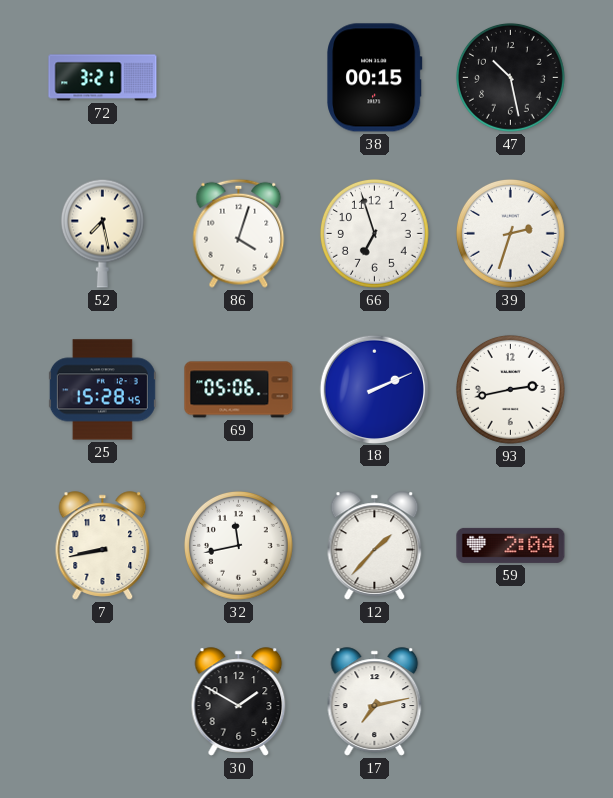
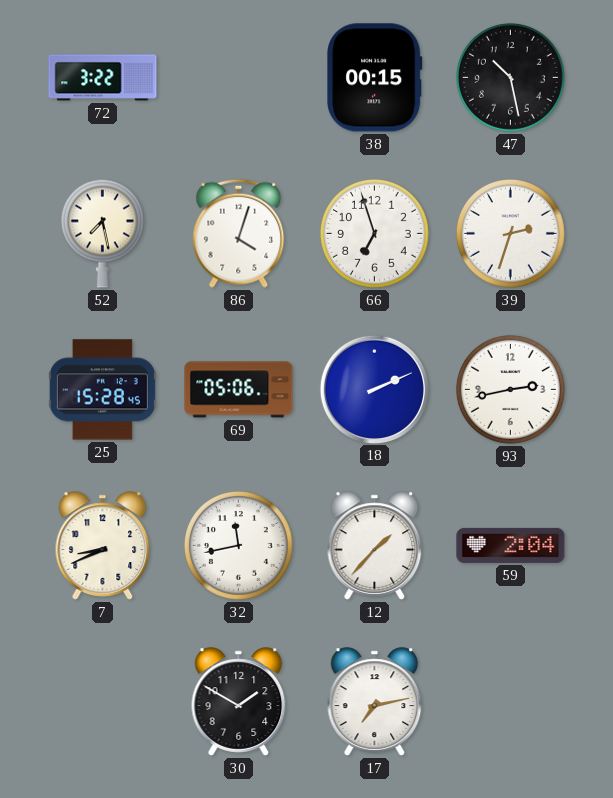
72: 3:21 -> 3:22
7: 8:43 -> 8:41
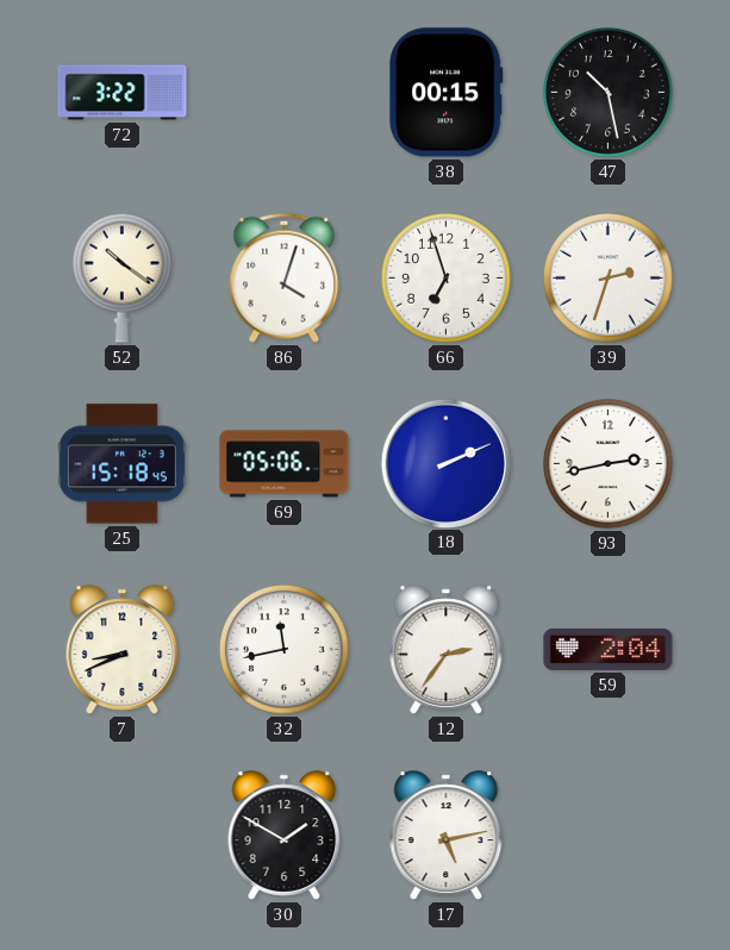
52: 7:28 -> 10:21
25: 15:28 -> 15:18
12: 1:37 -> 2:36
17: 7:13 -> 5:13
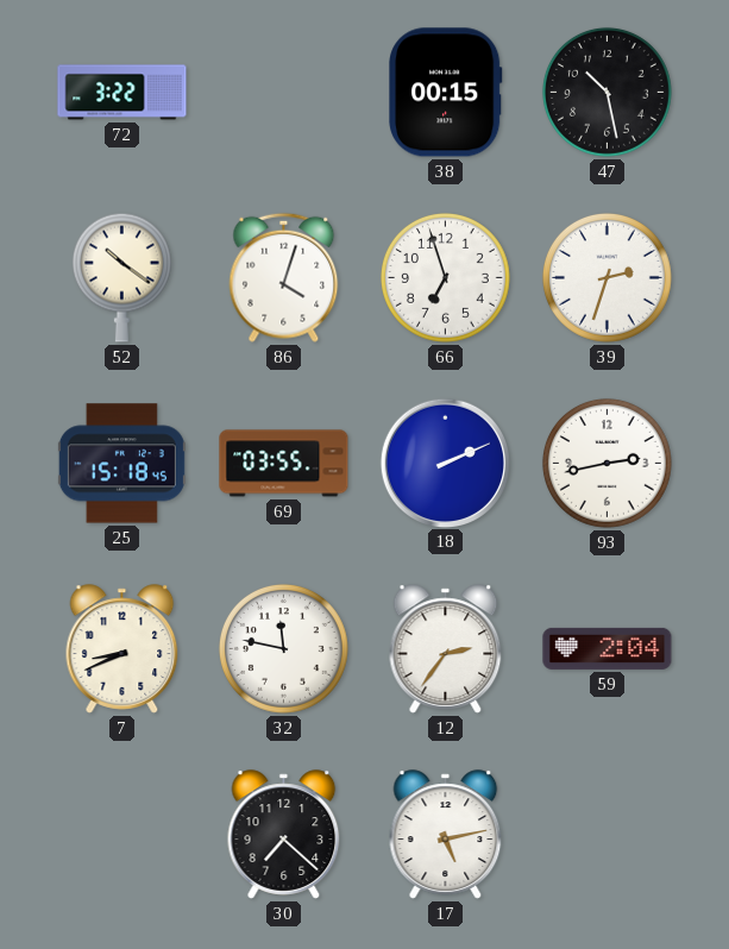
69: 05:06 -> 03:55
32: 11:43 -> 11:47
30: 1:50 -> 7:22
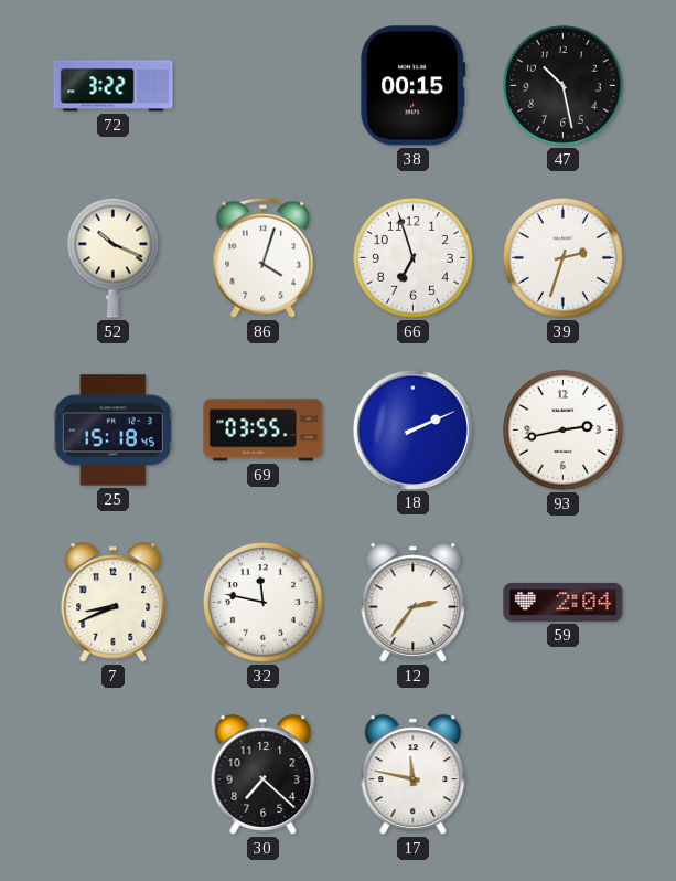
52: 10:21 -> 10:19
17: 5:13 -> 11:47
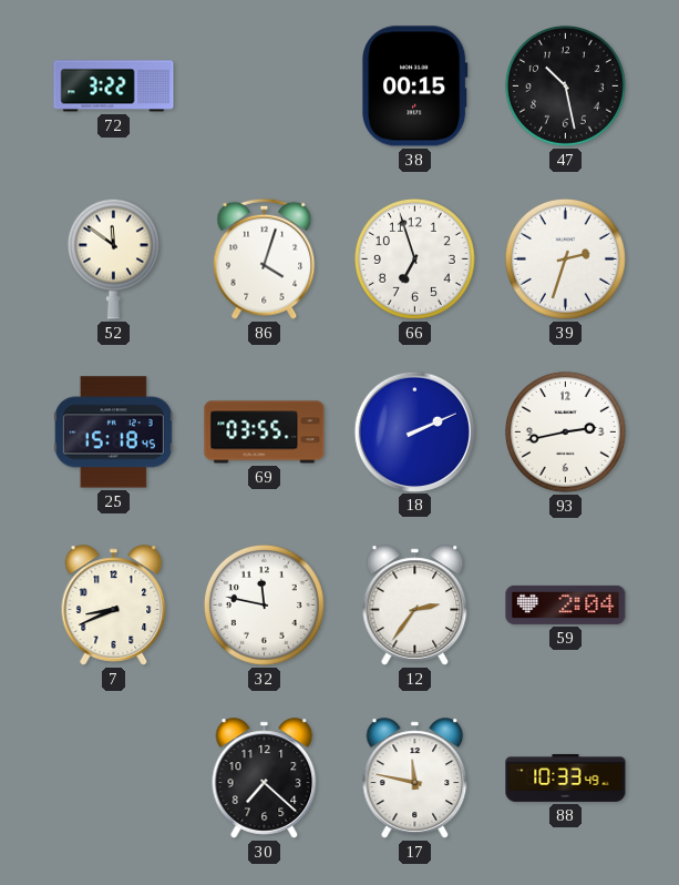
52: 10:19 -> 11:51
88: none -> 10:33
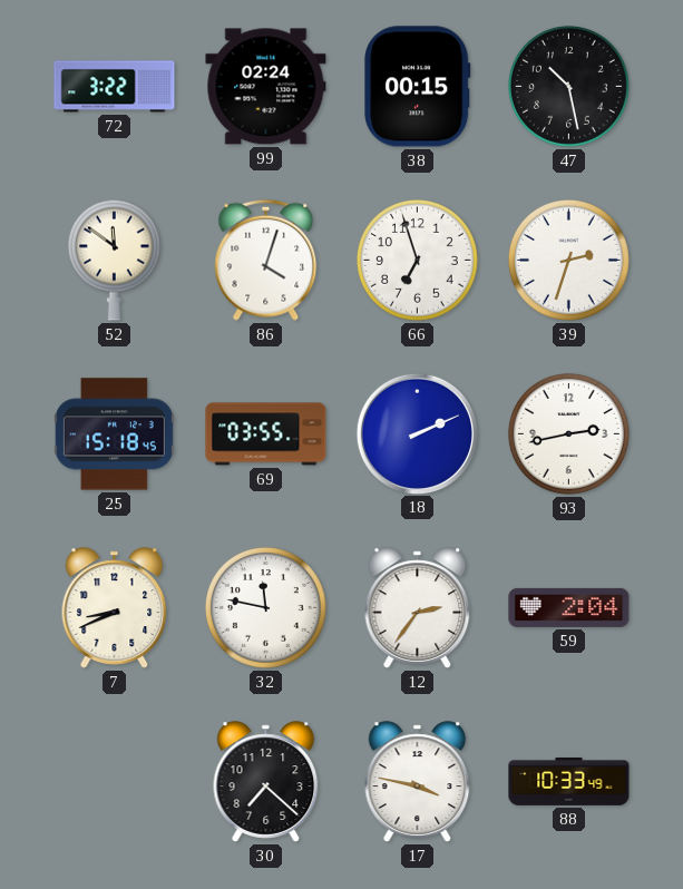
99: none -> 02:24
17: 11:47 -> 3:47
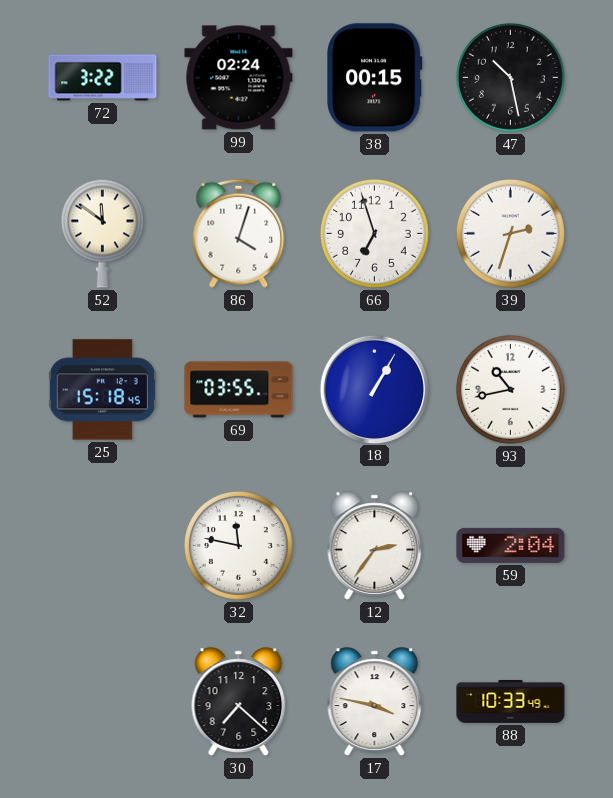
18: 2:11 -> 1:05
93: 2:43 -> 10:43
7: 8:41 -> none
